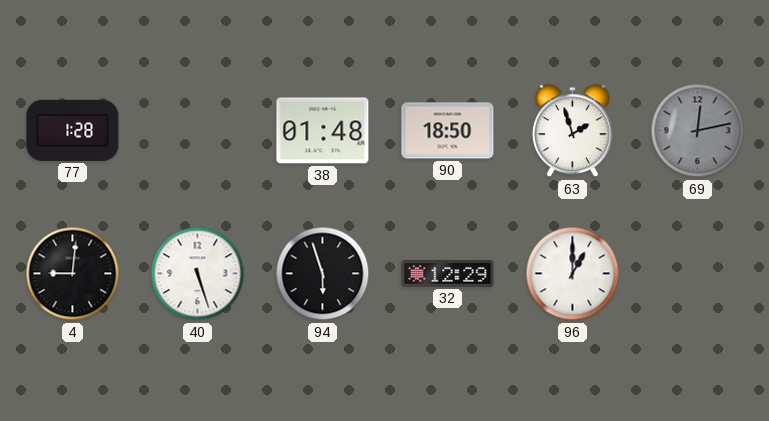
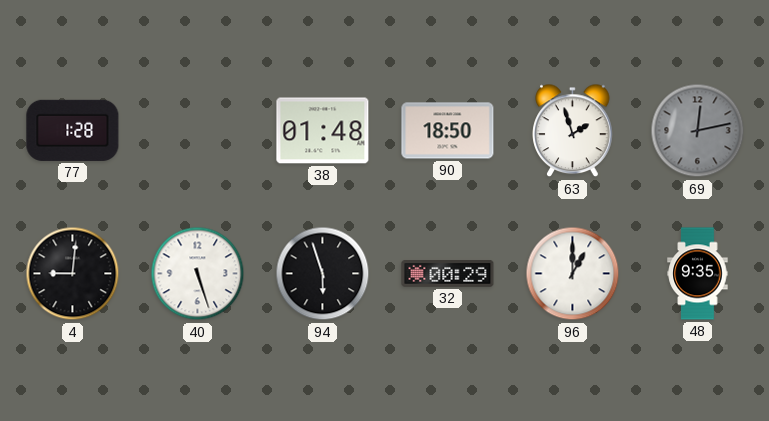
32: 12:29 -> 00:29
48: none -> 9:35
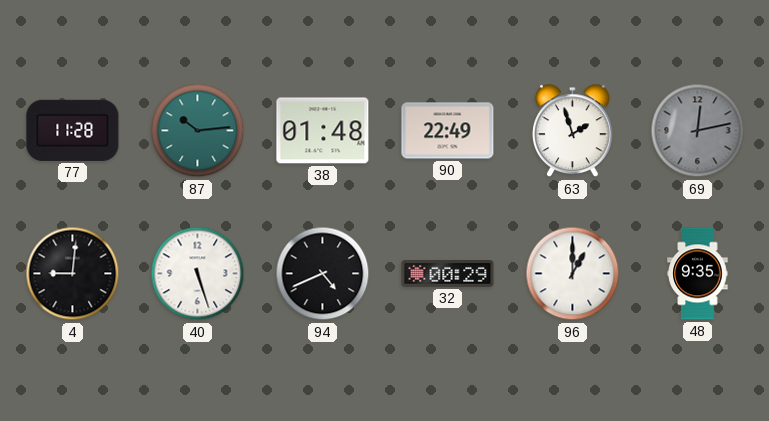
77: 1:28 -> 11:28
87: none -> 10:14
90: 18:50 -> 22:49
94: 5:57 -> 4:41
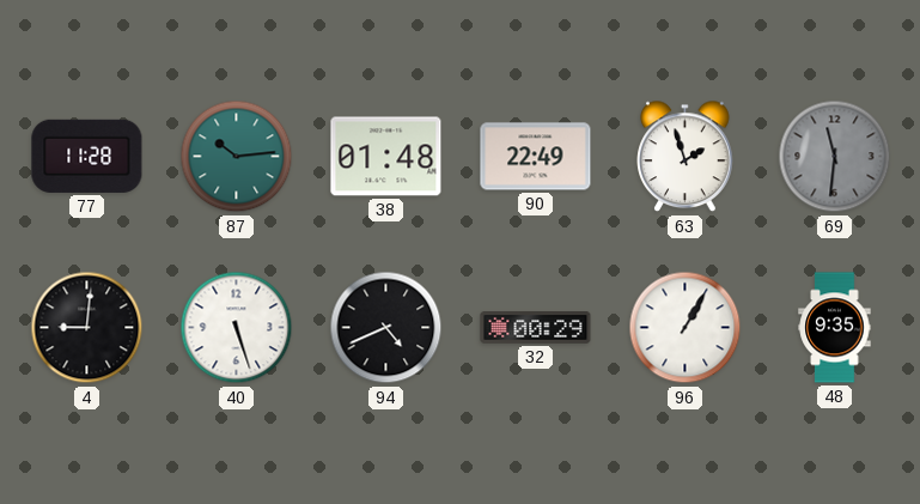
69: 12:13 -> 11:31
96: 1:00 -> 1:05
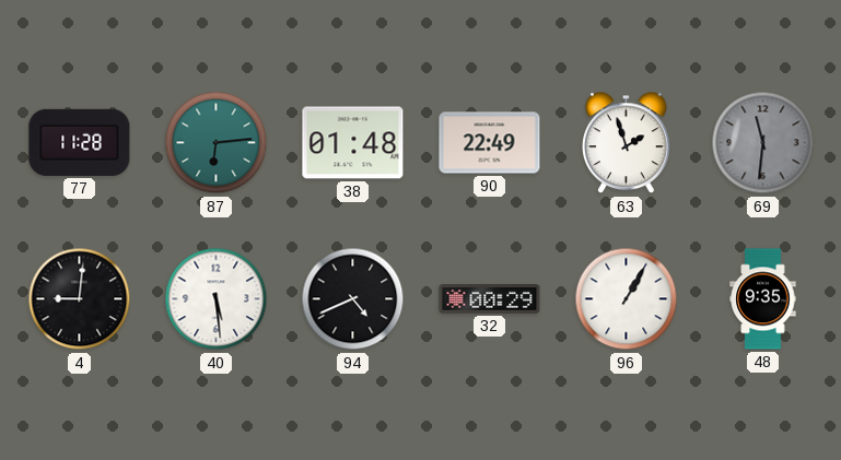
87: 10:14 -> 6:14
40: 5:27 -> 5:29
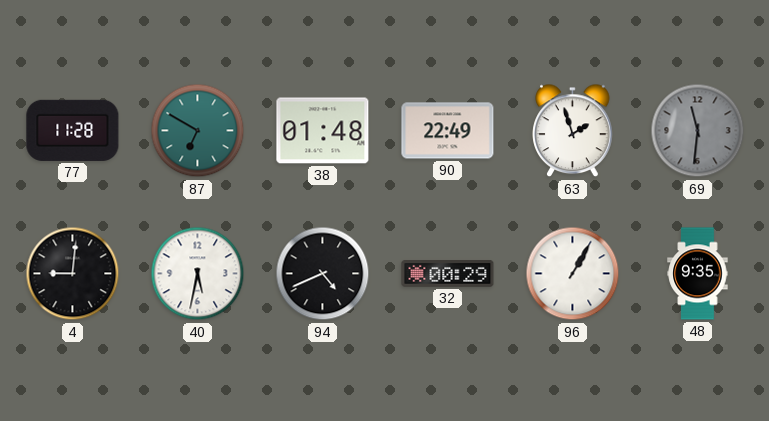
87: 6:14 -> 6:50
40: 5:29 -> 5:32
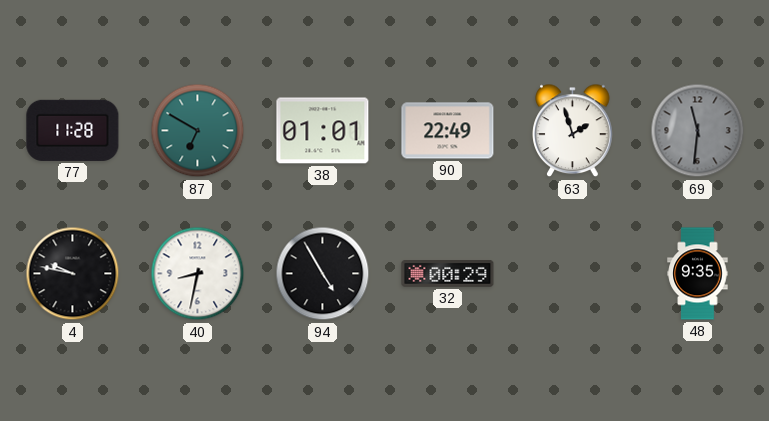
38: 01:48 -> 01:01
4: 9:01 -> 9:47
40: 5:32 -> 8:32
94: 4:41 -> 4:55
96: 1:05 -> none
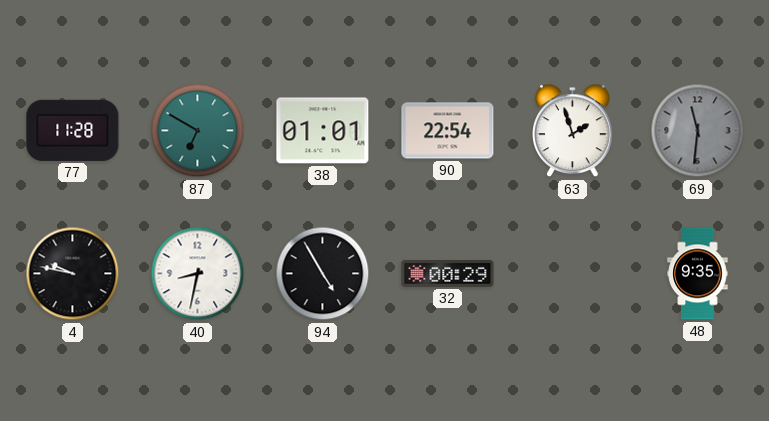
90: 22:49 -> 22:54
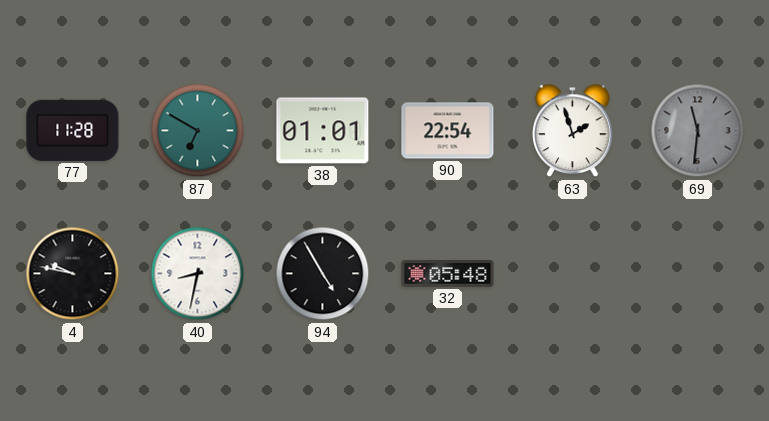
32: 00:29 -> 05:48
48: 9:35 -> none
